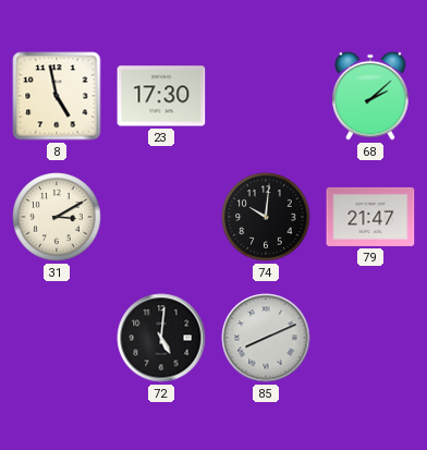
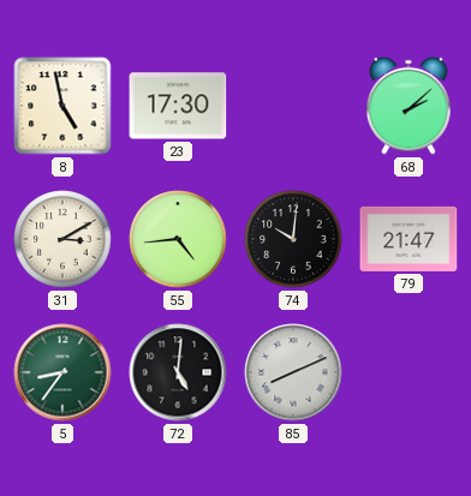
55: none -> 4:44
5: none -> 8:36
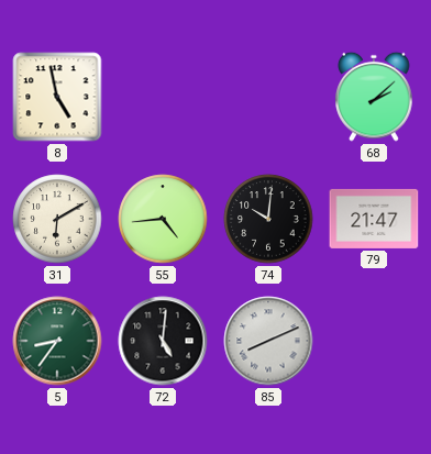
23: 17:30 -> none
31: 3:10 -> 6:10
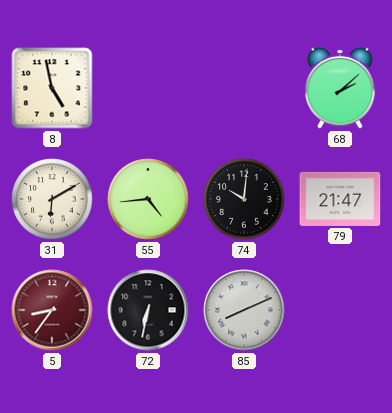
5 dial: green -> burgundy
72: 5:01 -> 6:32
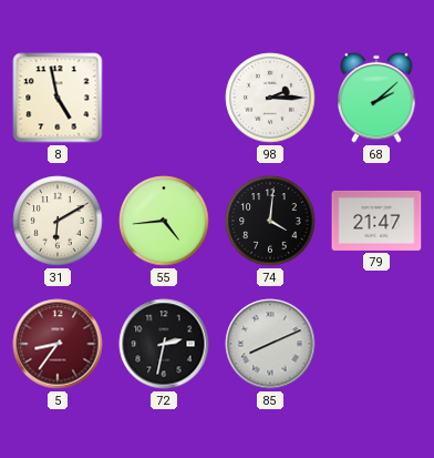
98: none -> 2:15
74: 10:01 -> 4:01
72: 6:32 -> 2:32
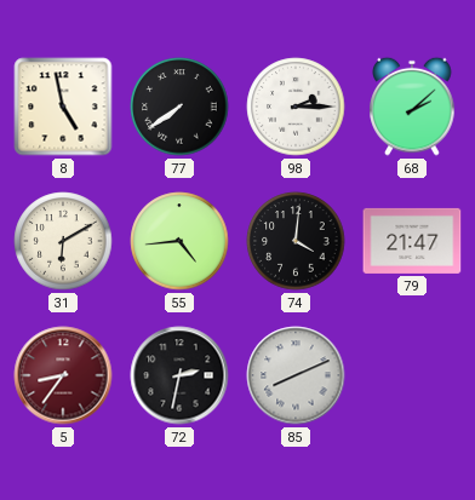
77: none -> 7:39
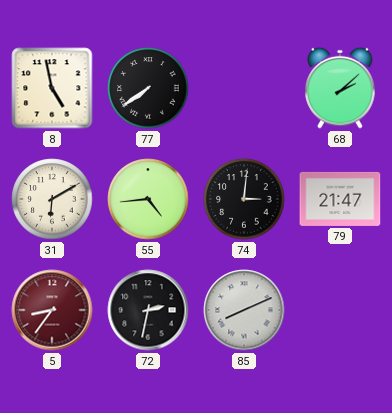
98: 2:15 -> none
74: 4:01 -> 3:01
